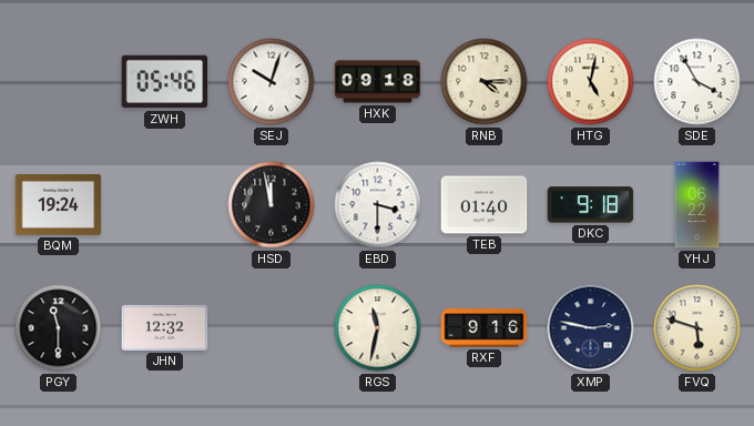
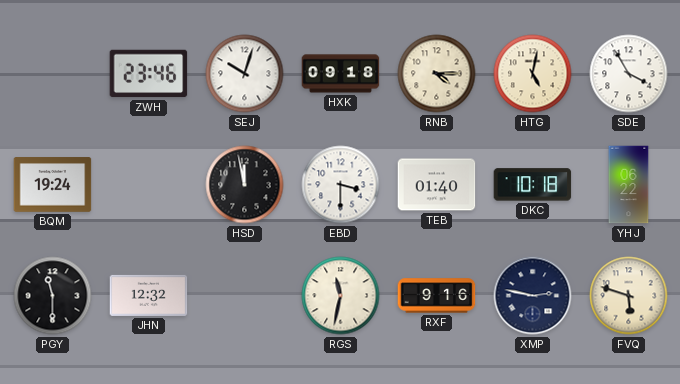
ZWH: 05:46 -> 23:46
DKC: 9:18 -> 10:18
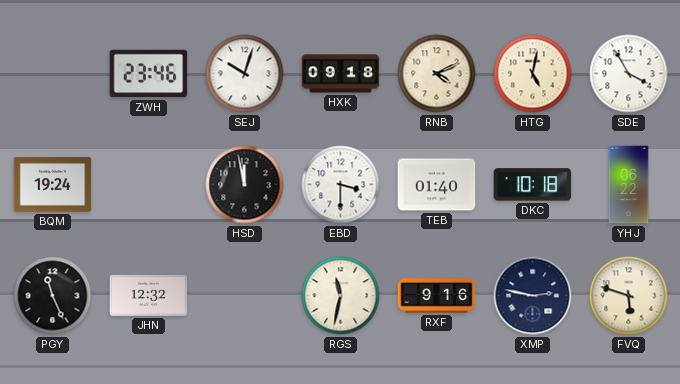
RNB: 4:15 -> 4:11
PGY: 11:30 -> 11:26
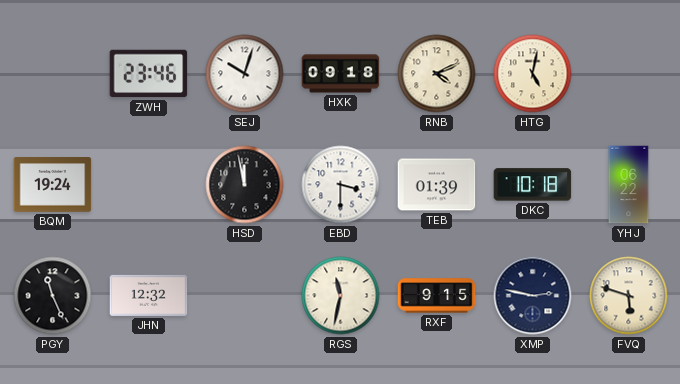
SDE: 3:55 -> none
TEB: 01:40 -> 01:39
RXF: 9:16 -> 9:15
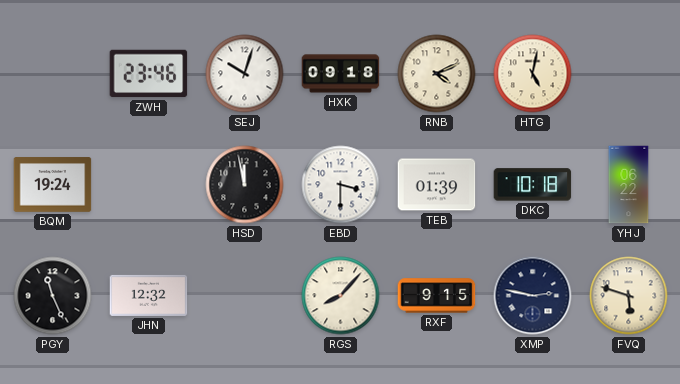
RGS: 11:32 -> 8:07
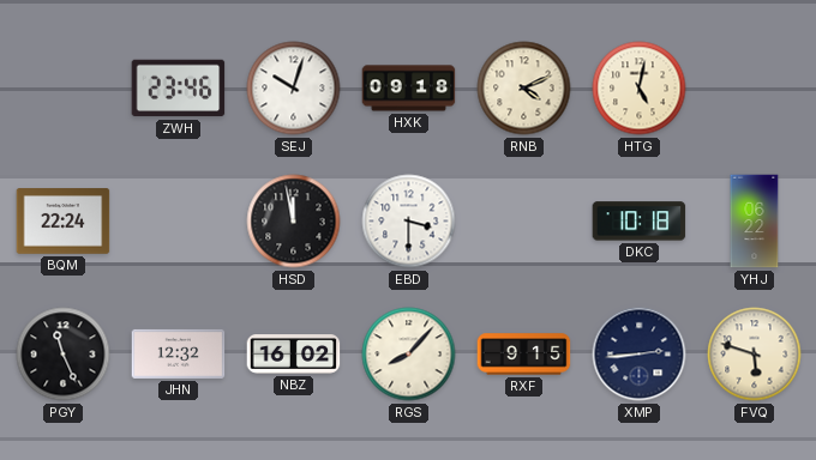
BQM: 19:24 -> 22:24
TEB: 01:39 -> none
NBZ: none -> 16:02
XMP: 2:47 -> 2:44
